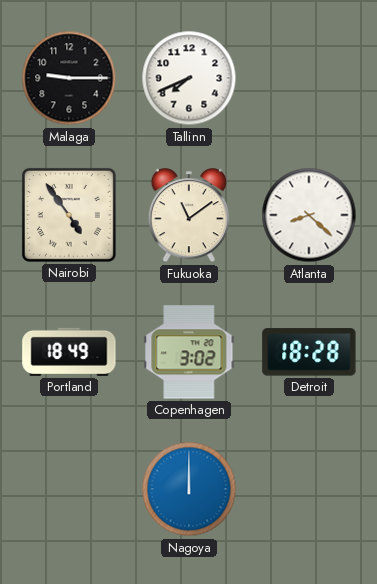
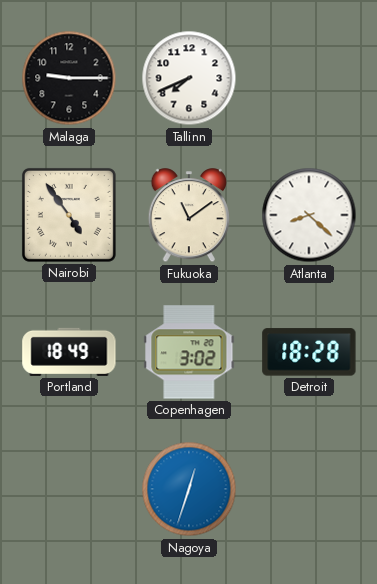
Nagoya: 12:00 -> 12:33
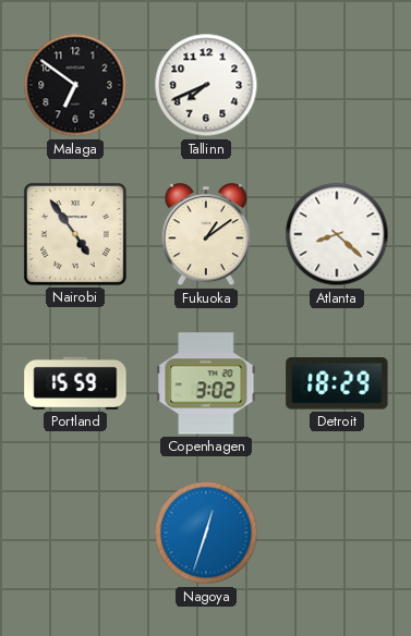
Malaga: 9:15 -> 6:51
Fukuoka: 11:09 -> 1:09
Portland: 18:49 -> 15:59
Detroit: 18:28 -> 18:29
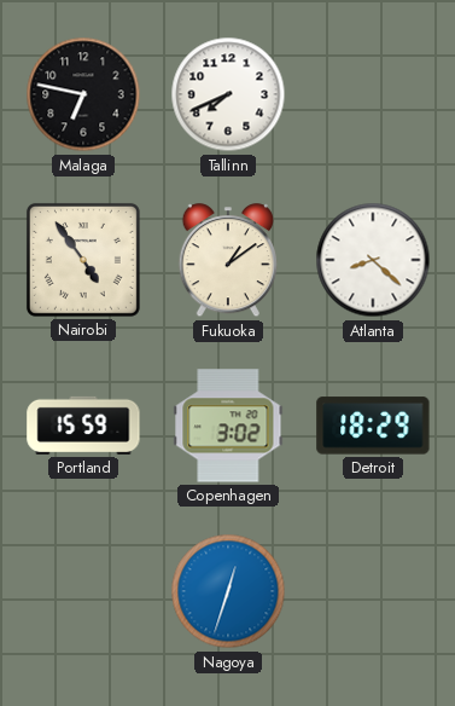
Malaga: 6:51 -> 6:47
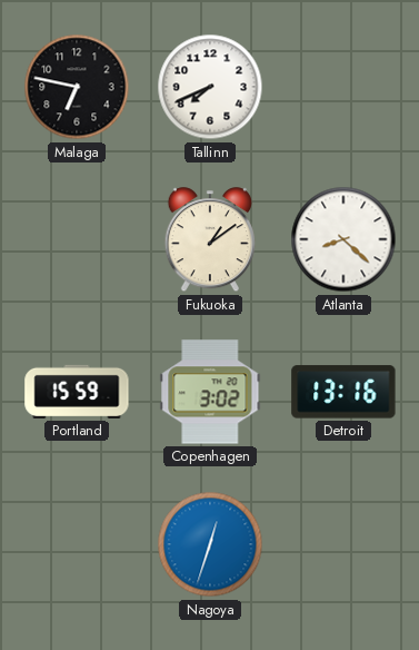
Nairobi: 4:54 -> none
Detroit: 18:29 -> 13:16
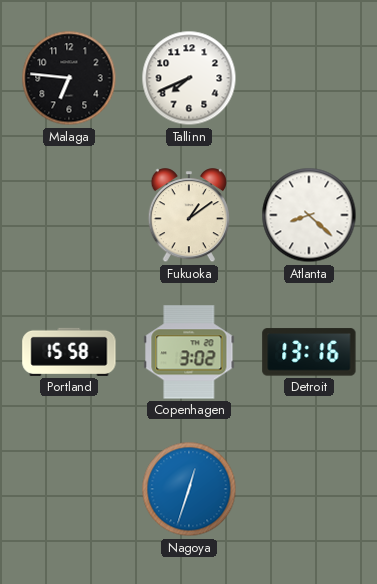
Malaga: 6:47 -> 6:46
Portland: 15:59 -> 15:58
